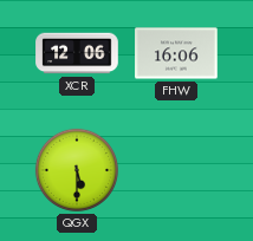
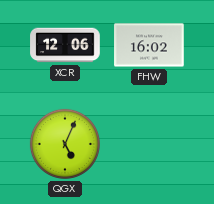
FHW: 16:06 -> 16:02
QGX: 5:30 -> 5:04
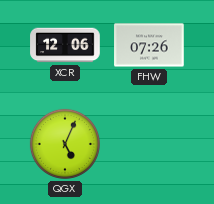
FHW: 16:02 -> 07:26
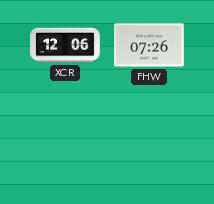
QGX: 5:04 -> none
